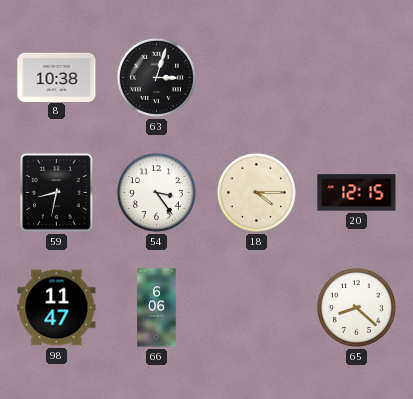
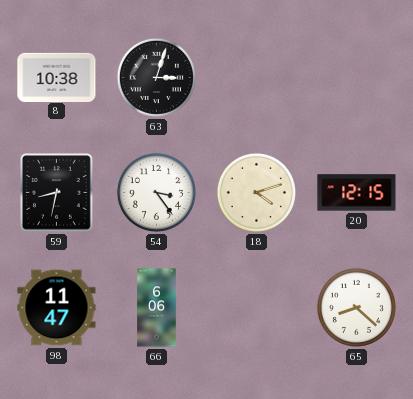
18: 4:15 -> 4:12
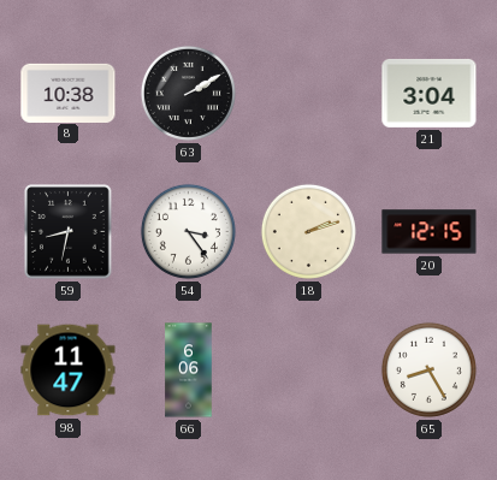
63: 3:03 -> 2:10
21: none -> 3:04
18: 4:12 -> 2:12
65: 8:22 -> 8:25
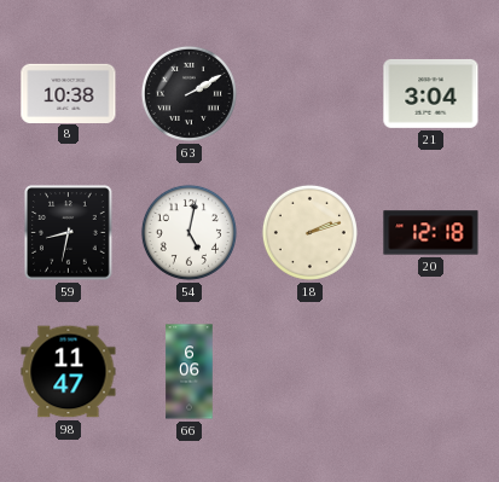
54: 3:24 -> 5:02
20: 12:15 -> 12:18
65: 8:25 -> none
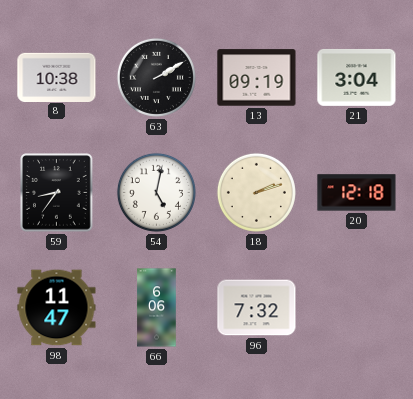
13: none -> 09:19
59: 8:32 -> 8:36
96: none -> 7:32
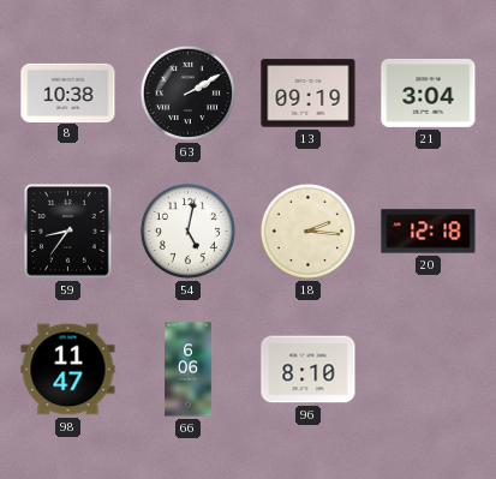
18: 2:12 -> 2:16
96: 7:32 -> 8:10
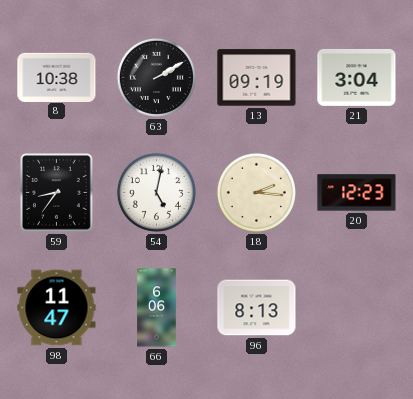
20: 12:18 -> 12:23
96: 8:10 -> 8:13
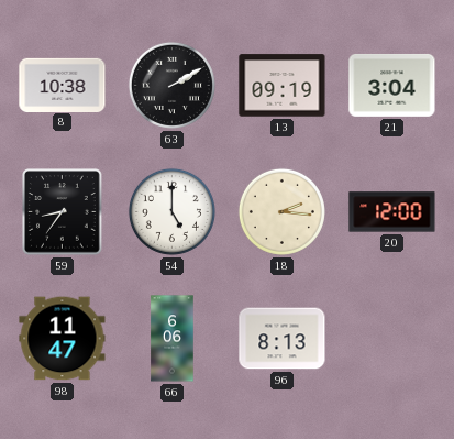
54: 5:02 -> 5:00
20: 12:23 -> 12:00
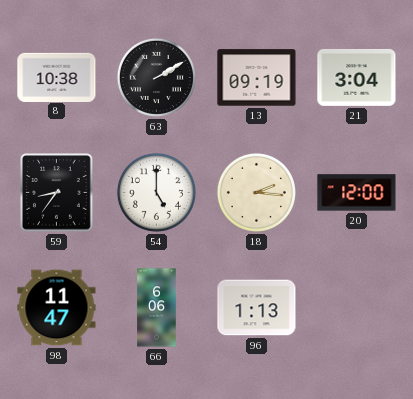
96: 8:13 -> 1:13
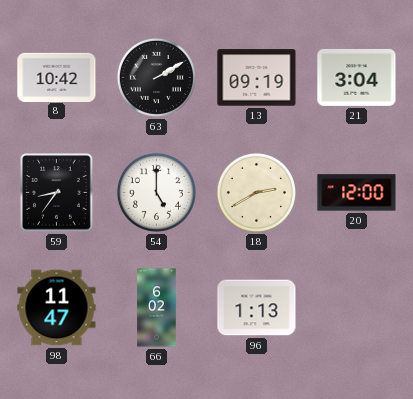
8: 10:38 -> 10:42
18: 2:16 -> 2:40
66: 6:06 -> 6:02
